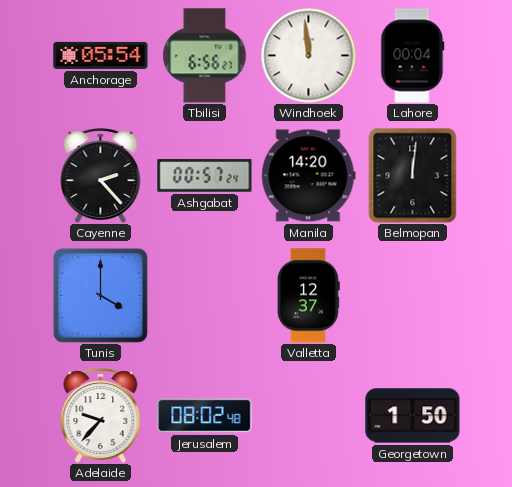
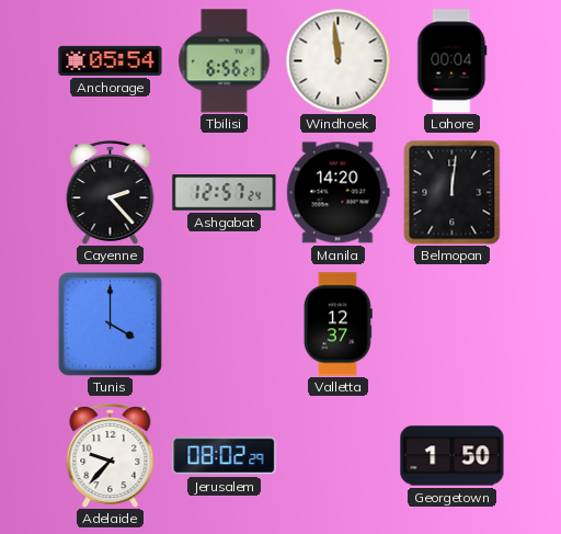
Ashgabat: 00:57 -> 12:57
Jerusalem: 08:02:48 -> 08:02:29
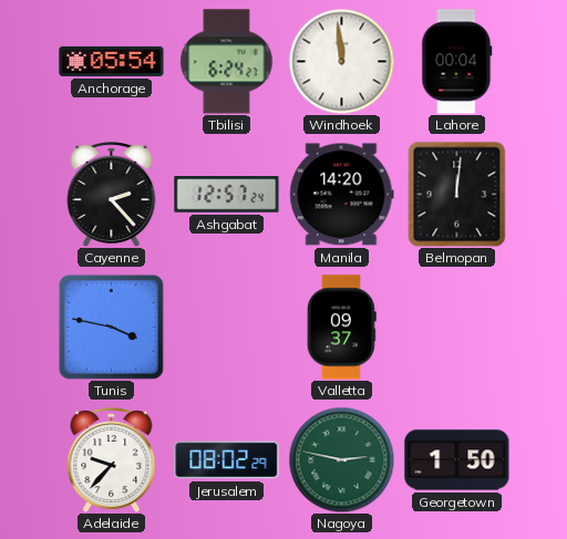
Tbilisi: 6:56 -> 6:24
Tunis: 4:00 -> 3:47
Valletta: 12:37 -> 09:37
Nagoya: none -> 2:47
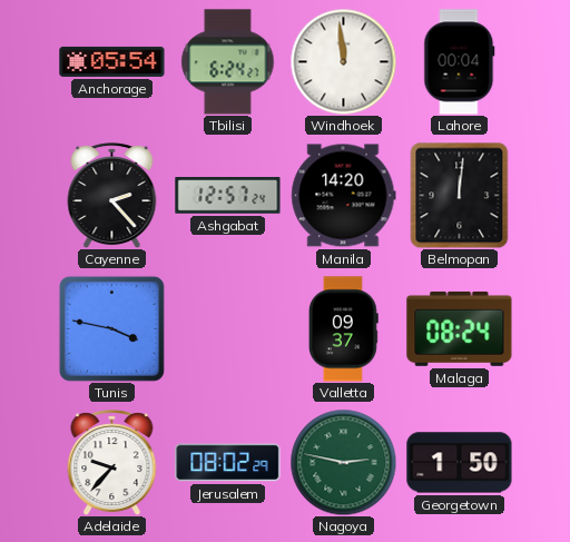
Malaga: none -> 08:24
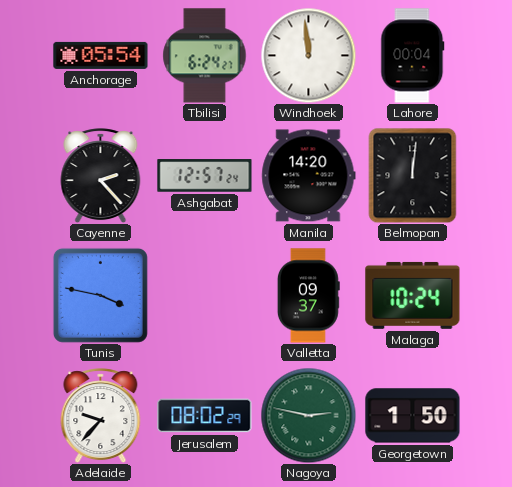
Malaga: 08:24 -> 10:24
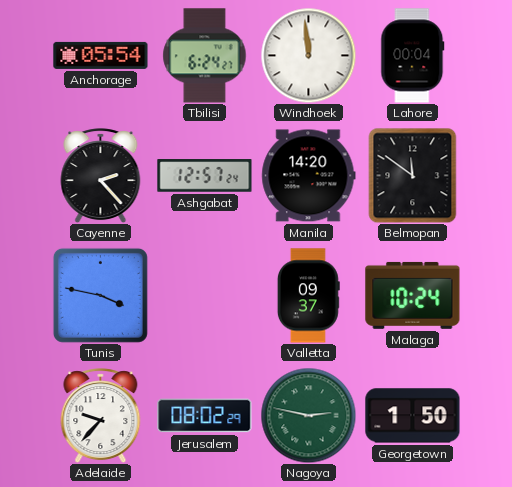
Belmopan: 12:01 -> 11:51
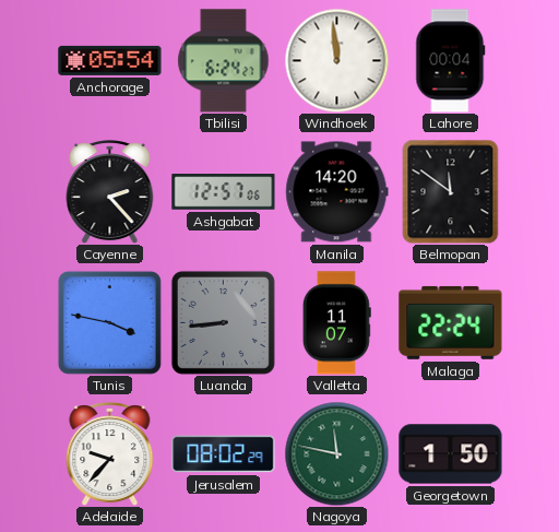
Ashgabat: 12:57:24 -> 12:57:06
Luanda: none -> 8:44
Valletta: 09:37 -> 11:07
Malaga: 10:24 -> 22:24
Nagoya: 2:47 -> 11:47
